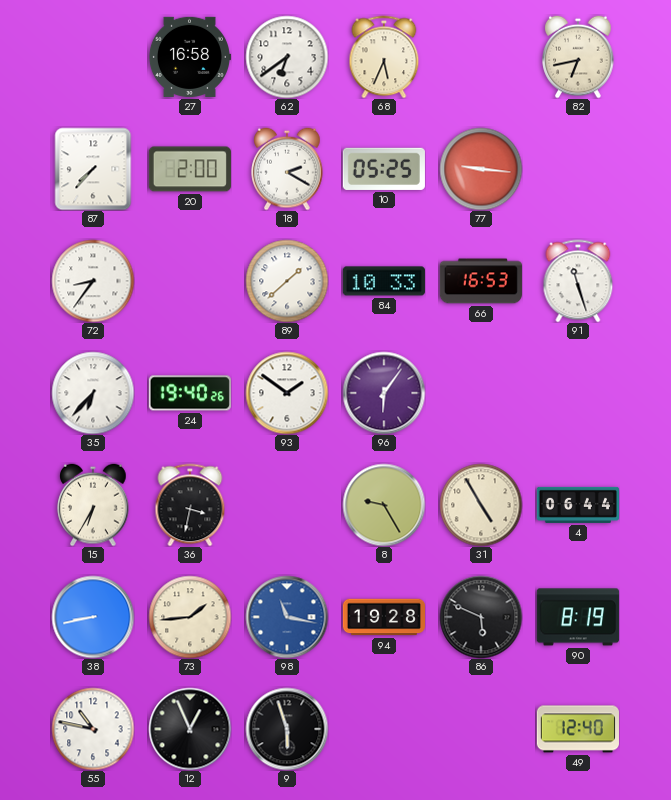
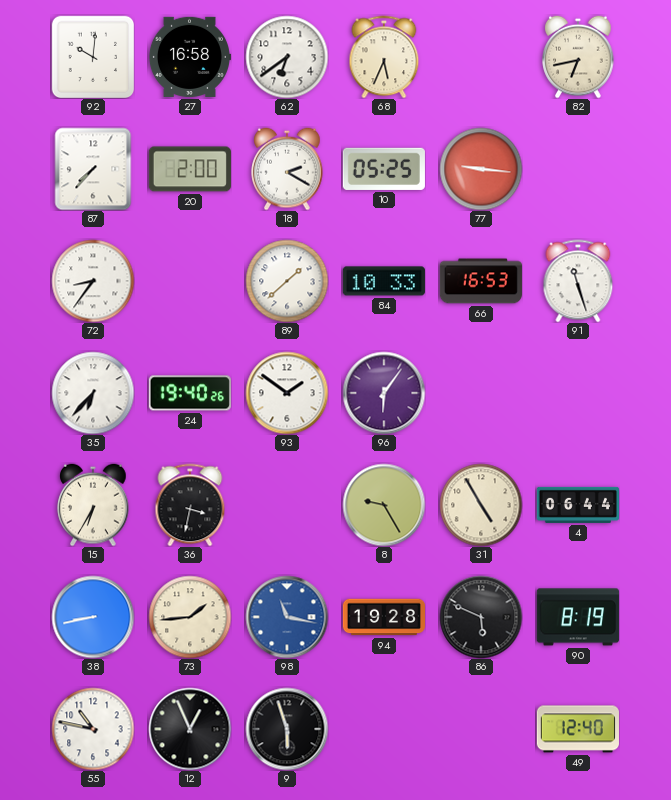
92: none -> 10:01
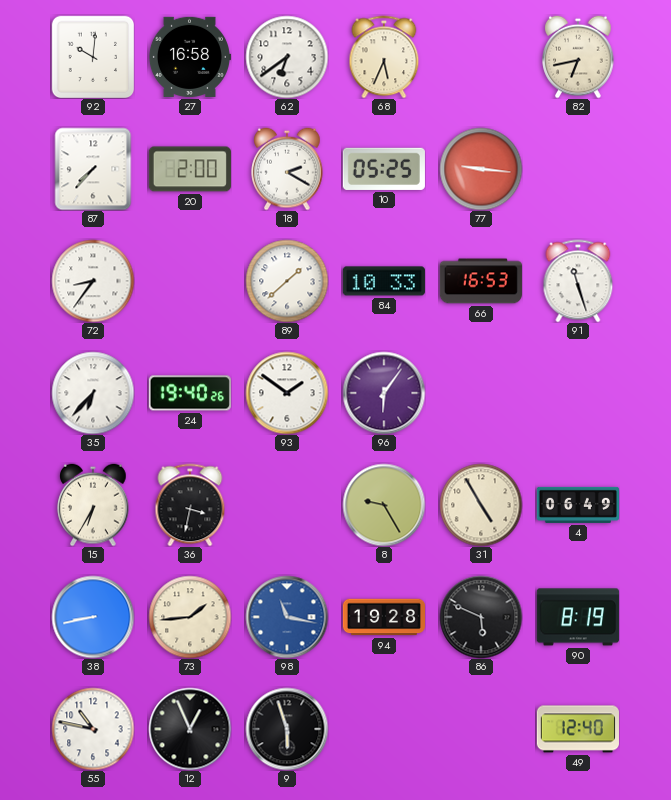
4: 06:44 -> 06:49
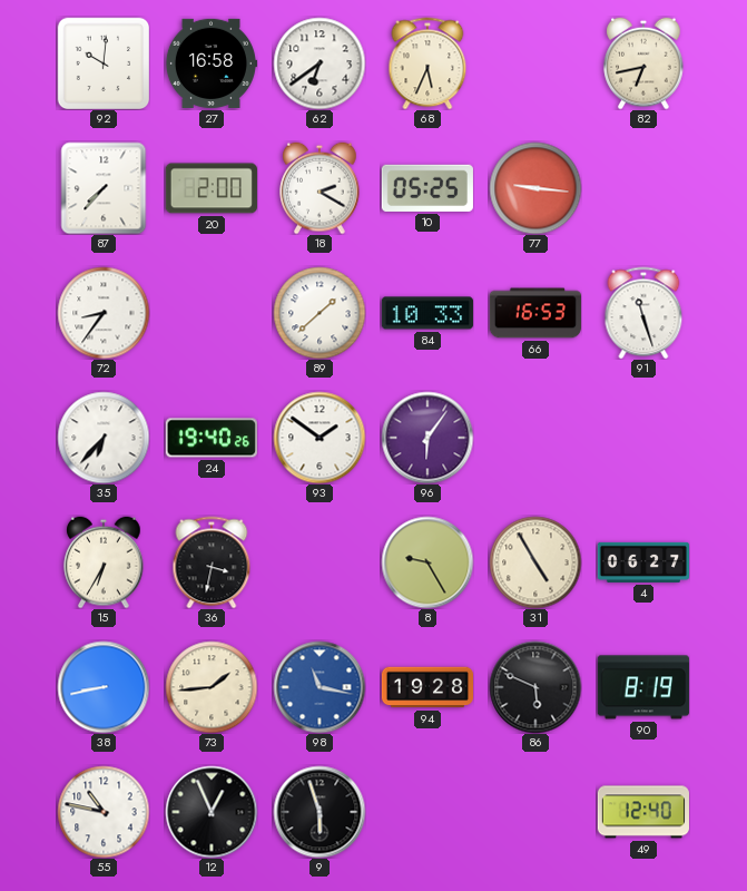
4: 06:49 -> 06:27
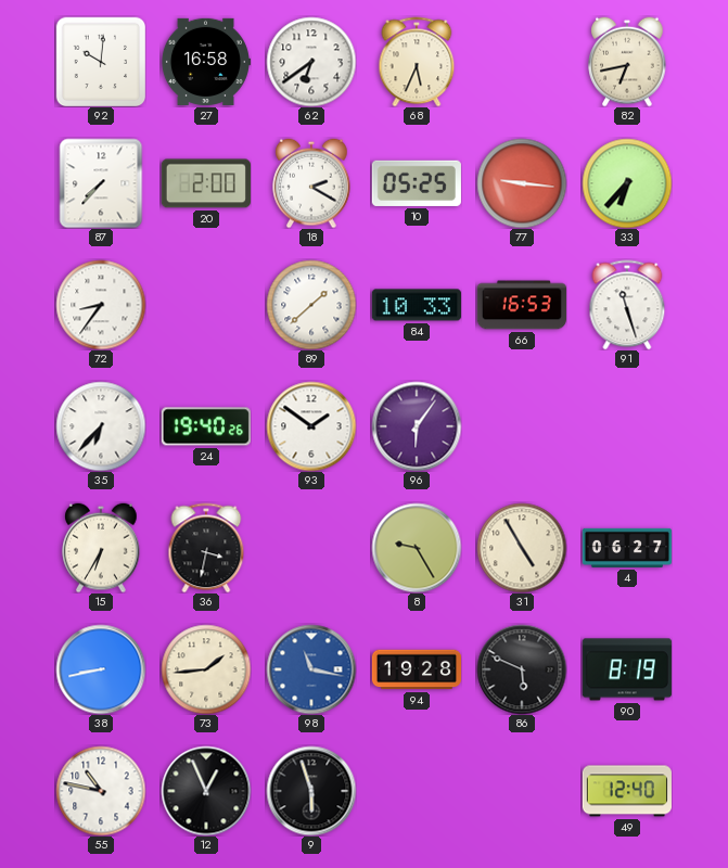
33: none -> 6:37
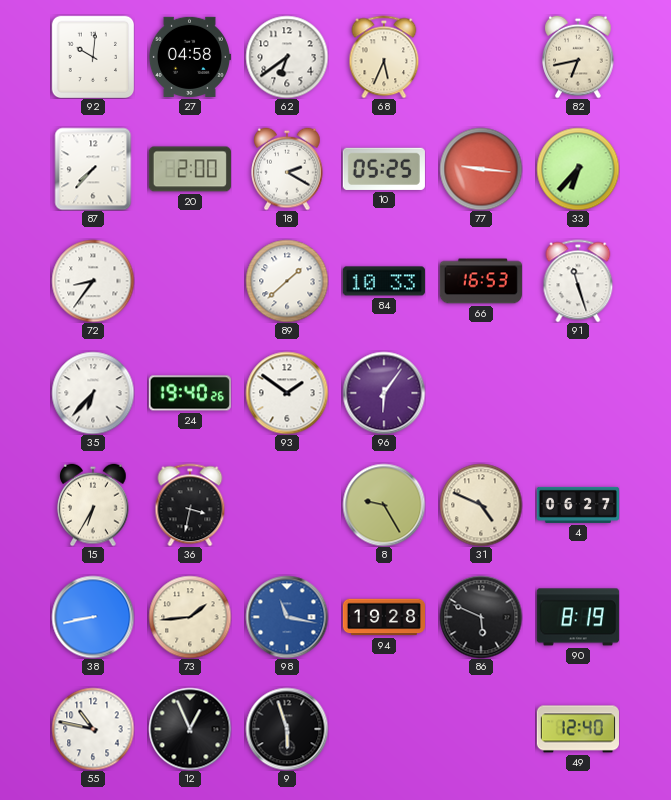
27: 16:58 -> 04:58
31: 4:55 -> 4:49
